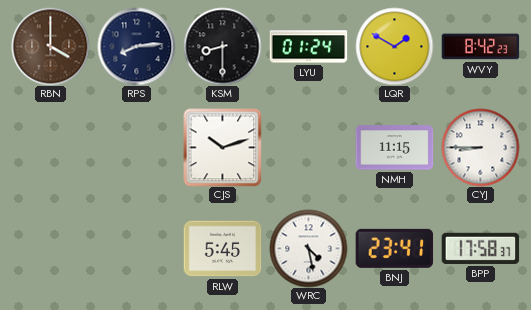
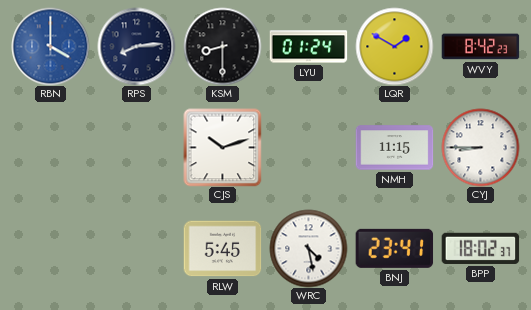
RBN dial: brown -> blue
BPP: 17:58 -> 18:02
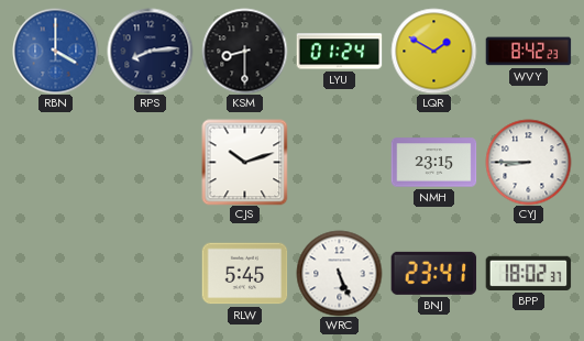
NMH: 11:15 -> 23:15
WRC: 4:28 -> 5:26
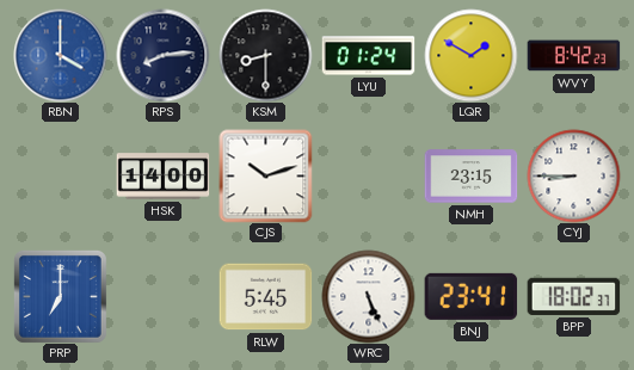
HSK: none -> 14:00
PRP: none -> 7:00
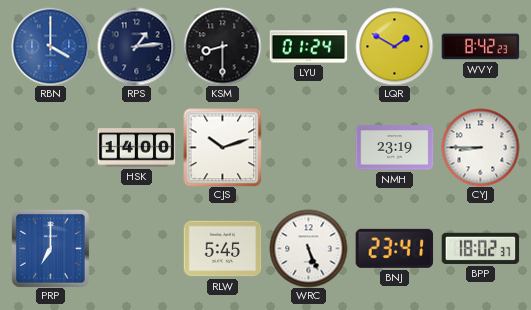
RPS: 8:14 -> 1:14
NMH: 23:15 -> 23:19
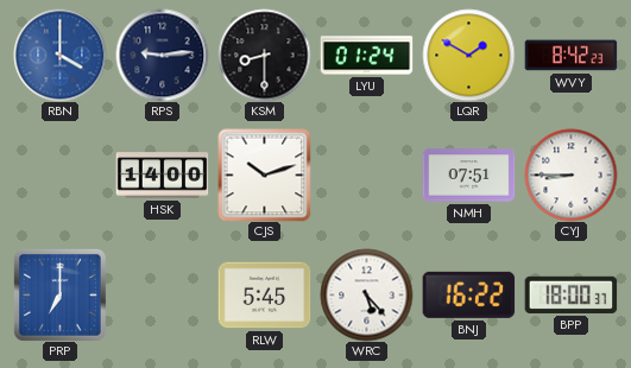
RPS: 1:14 -> 9:14
NMH: 23:19 -> 07:51
WRC: 5:26 -> 5:23
BNJ: 23:41 -> 16:22
BPP: 18:02 -> 18:00
